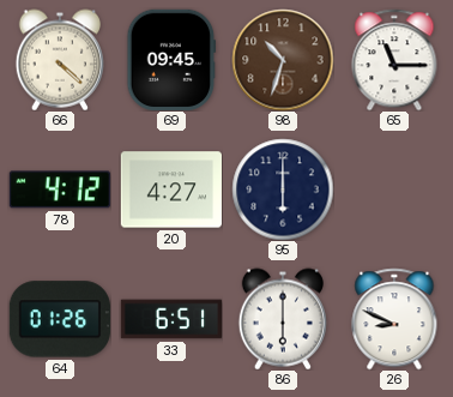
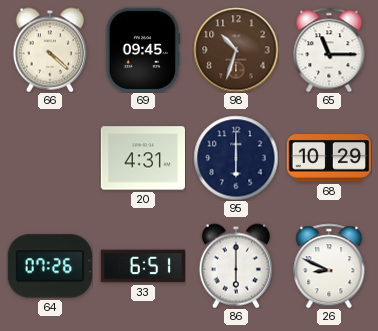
78: 4:12 -> none
20: 4:27 -> 4:31
68: none -> 10:29
64: 01:26 -> 07:26
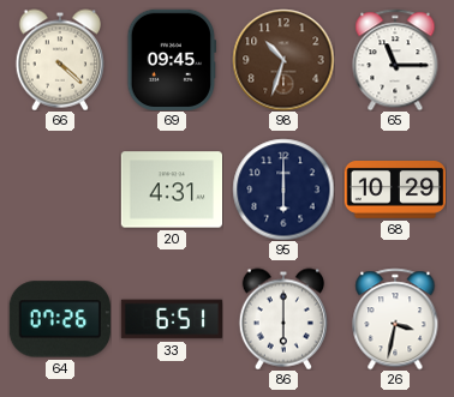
26: 8:49 -> 3:32
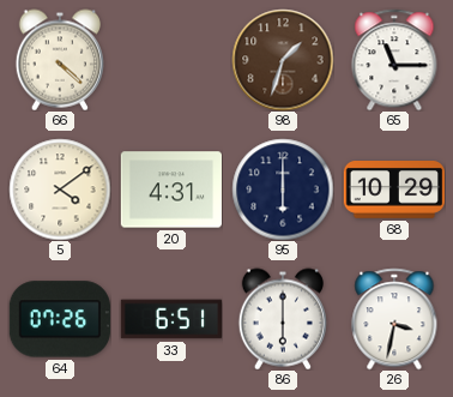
69: 09:45 -> none
98: 10:33 -> 1:33
5: none -> 4:09
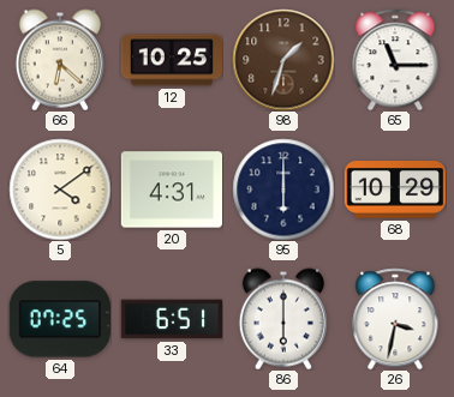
66: 4:22 -> 6:22
12: none -> 10:25
64: 07:26 -> 07:25
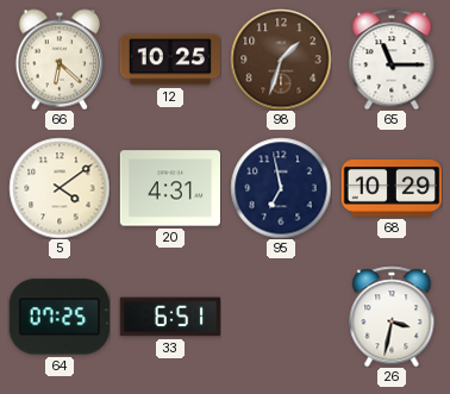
95: 6:00 -> 6:58
86: 6:00 -> none
